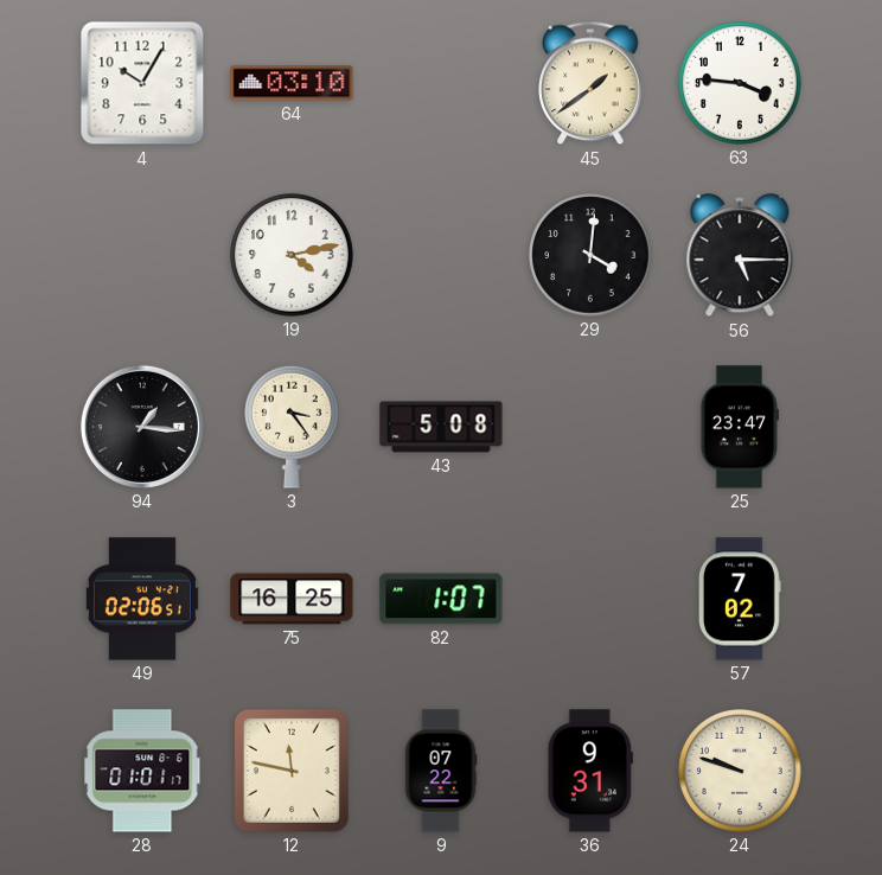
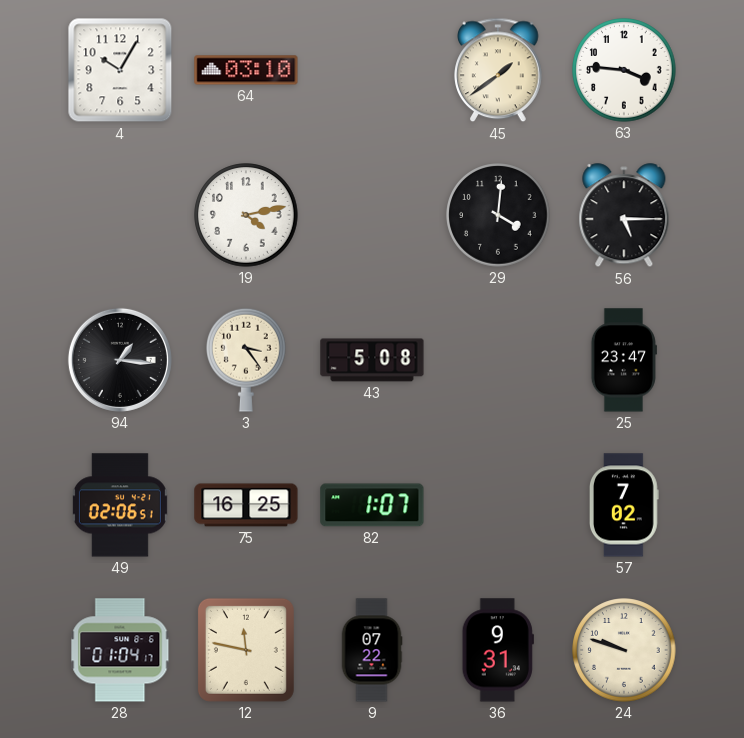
28: 01:01 -> 01:04
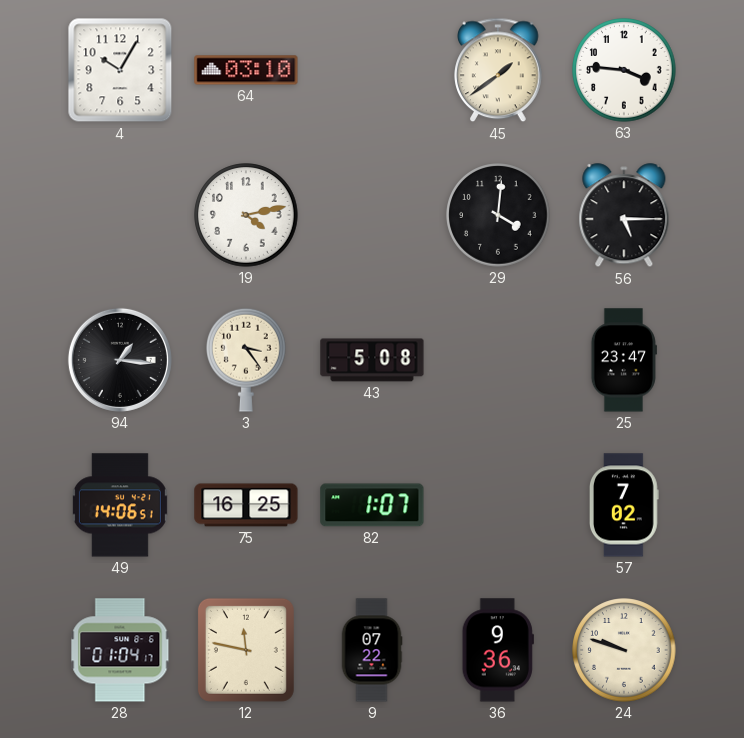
49: 02:06 -> 14:06
36: 9:31 -> 9:36
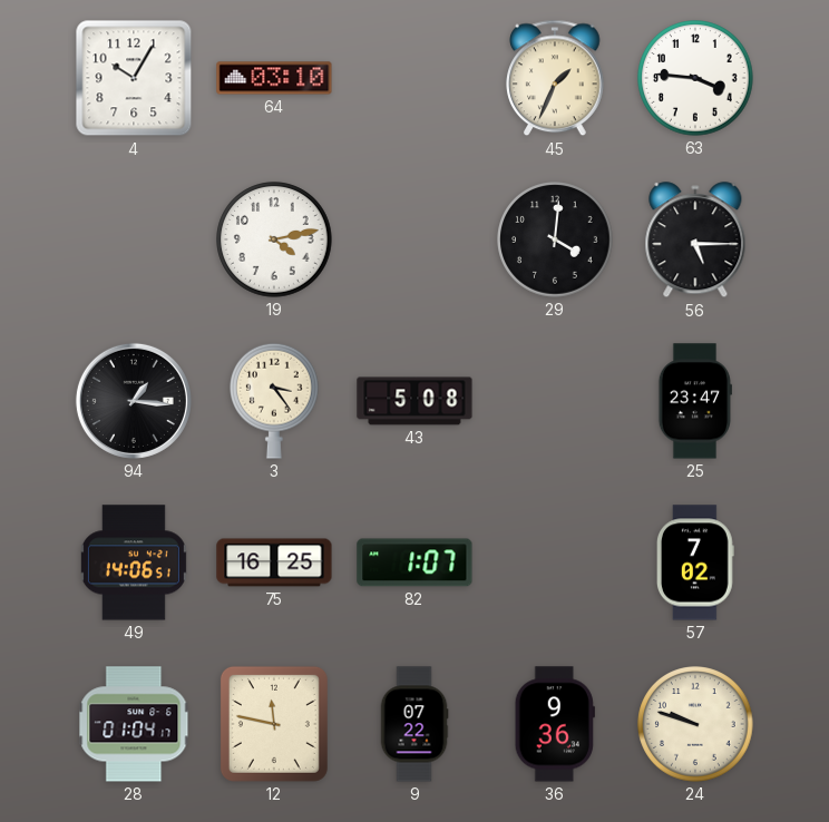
45: 1:39 -> 1:34
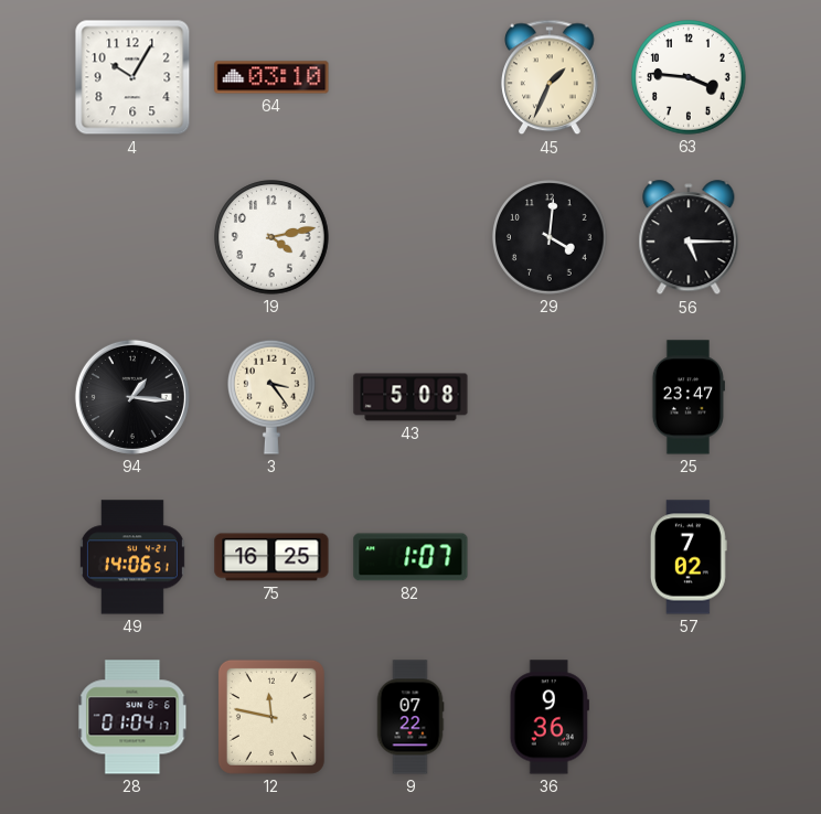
24: 9:48 -> none
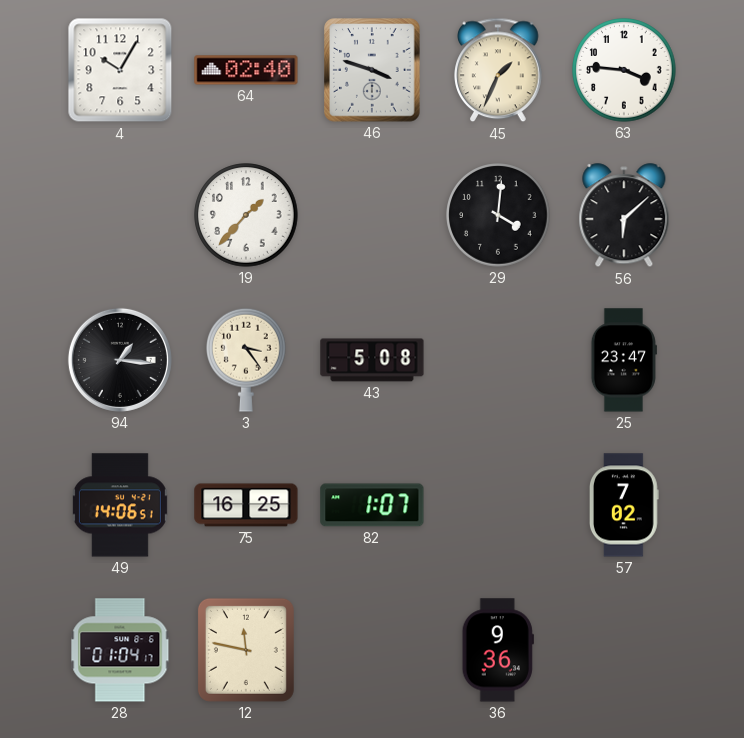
64: 03:10 -> 02:40
46: none -> 3:48
19: 4:13 -> 1:37
56: 5:15 -> 6:08
9: 07:22 -> none
